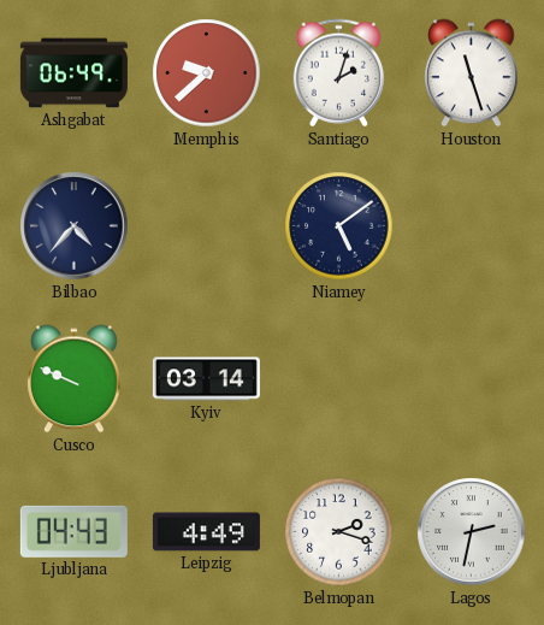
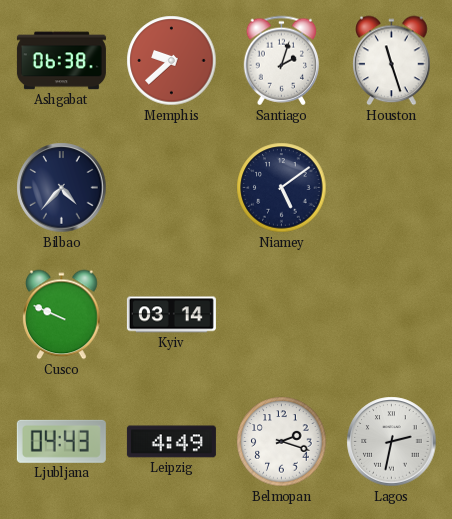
Ashgabat: 06:49 -> 06:38
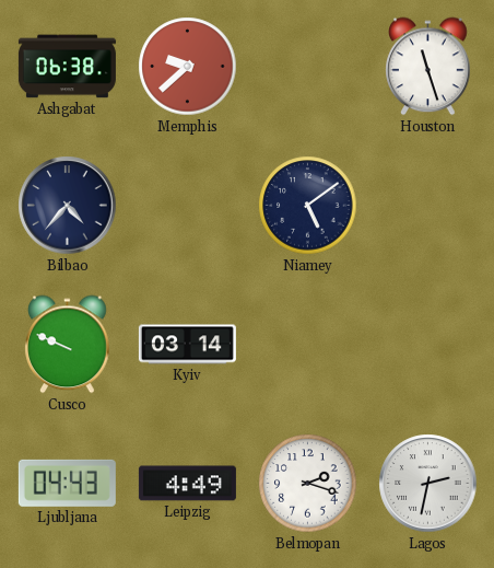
Santiago: 2:03 -> none
